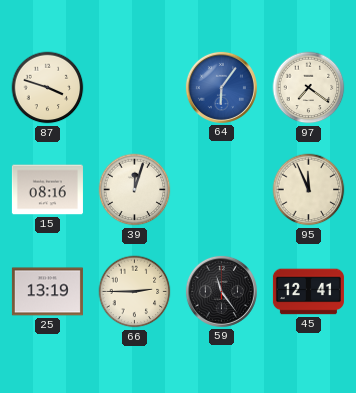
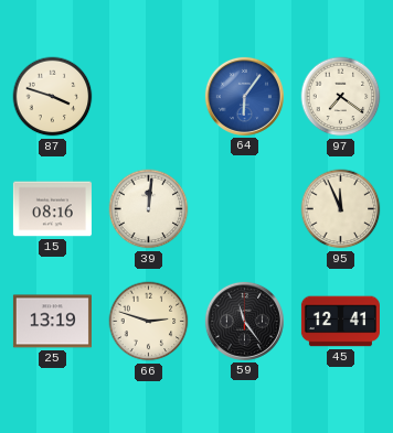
39: 12:03 -> 12:01
66: 2:45 -> 2:48
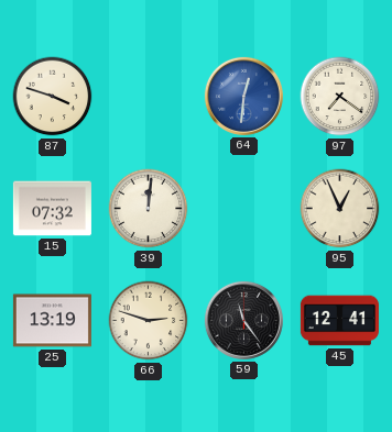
64: 6:06 -> 12:31
15: 08:16 -> 07:32
95: 11:56 -> 12:56
